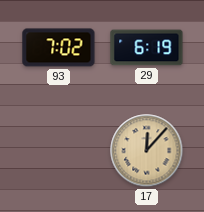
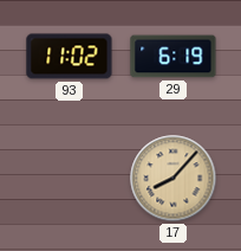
93: 7:02 -> 11:02
17: 12:07 -> 8:07
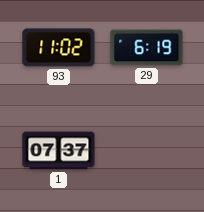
1: none -> 07:37
17: 8:07 -> none
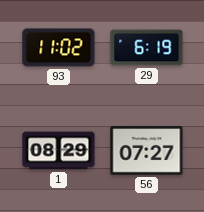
1: 07:37 -> 08:29
56: none -> 07:27
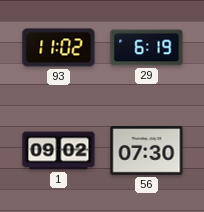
1: 08:29 -> 09:02
56: 07:27 -> 07:30
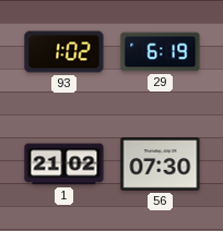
93: 11:02 -> 1:02
1: 09:02 -> 21:02
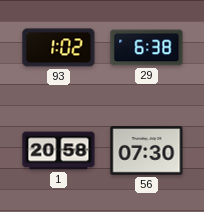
29: 6:19 -> 6:38
1: 21:02 -> 20:58
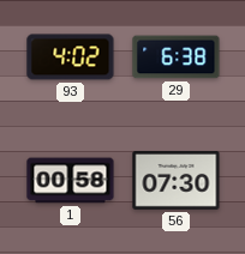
93: 1:02 -> 4:02
1: 20:58 -> 00:58
